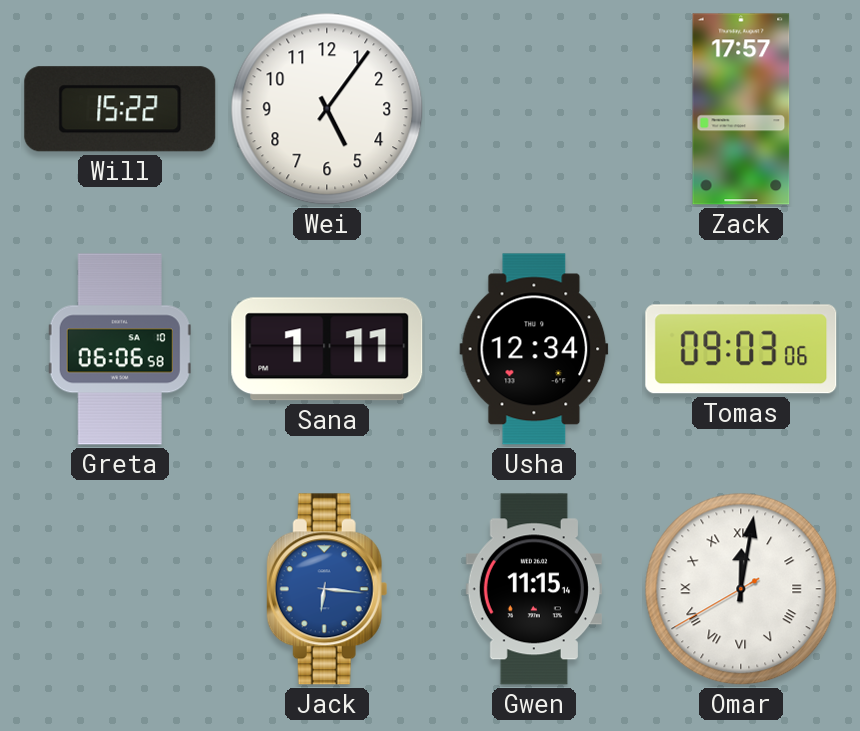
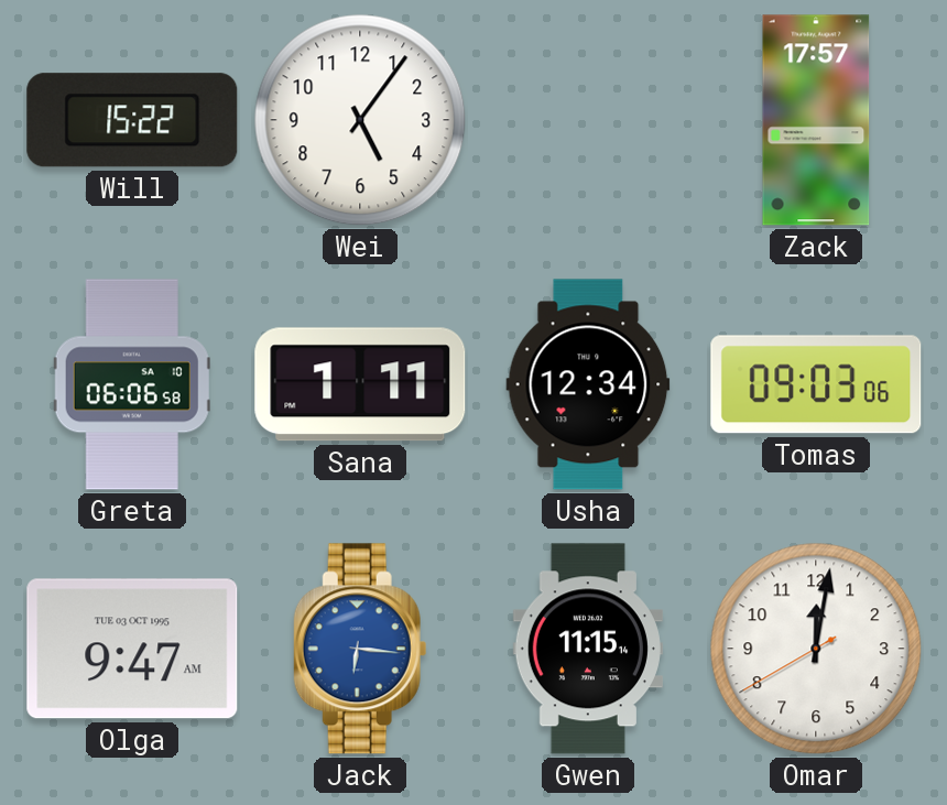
Olga: none -> 9:47
Omar numerals: Roman -> Arabic
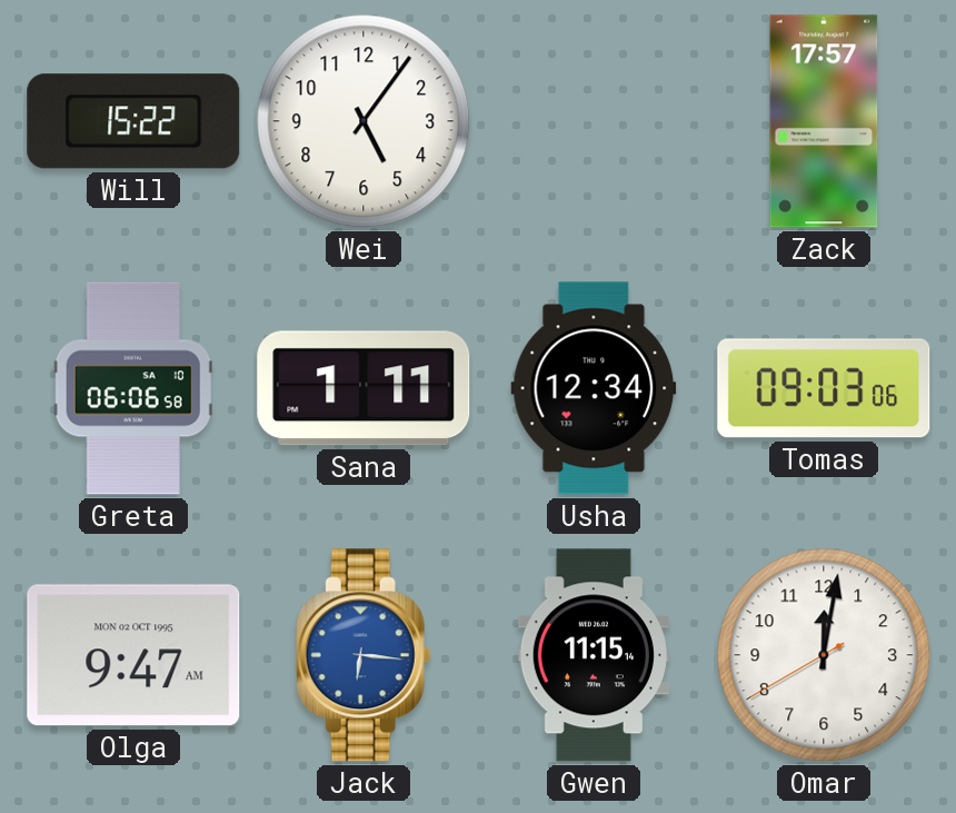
Olga date: TUE 03 OCT 1995 -> MON 02 OCT 1995
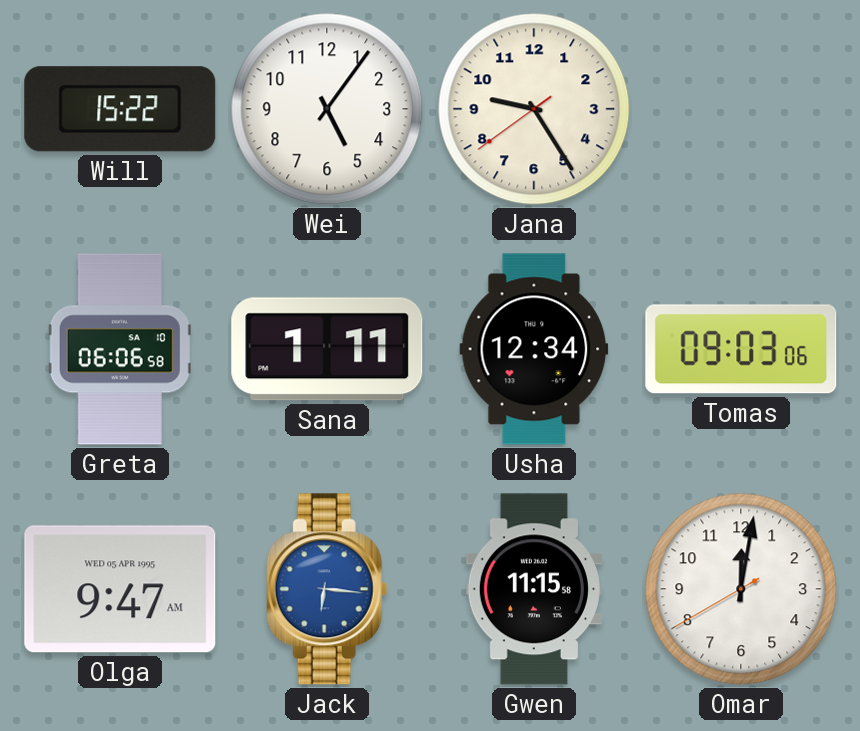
Jana: none -> 9:24
Zack: 17:57 -> none
Olga date: MON 02 OCT 1995 -> WED 05 APR 1995
Gwen: 11:15:14 -> 11:15:58
